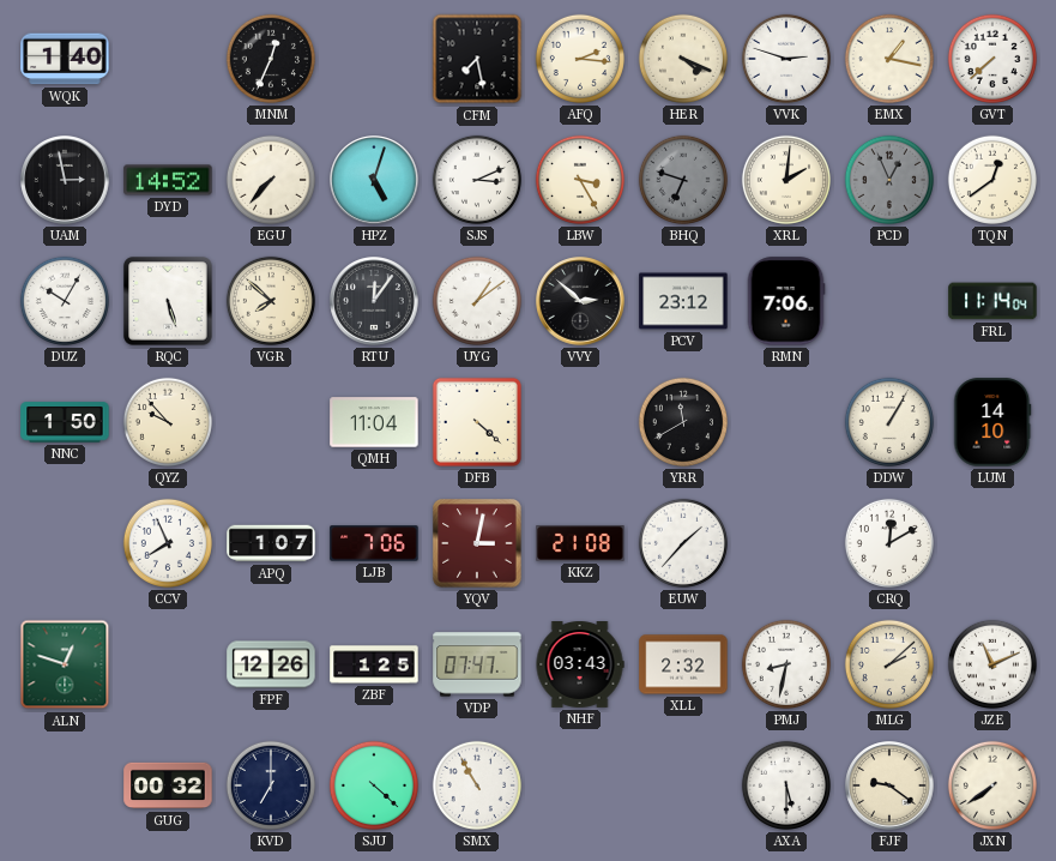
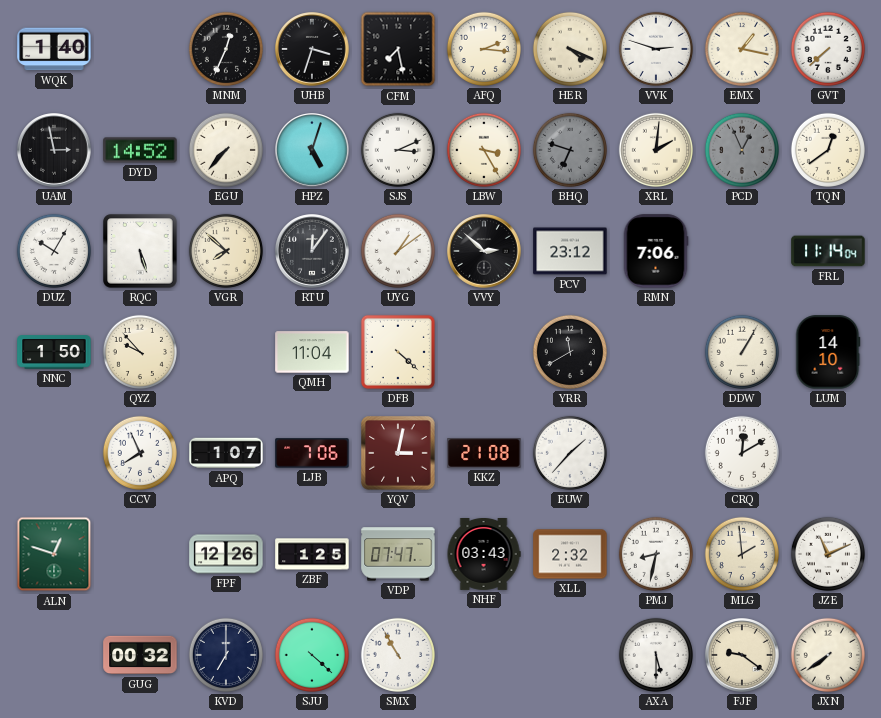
UHB: none -> 3:33
MLG: 2:08 -> 1:59
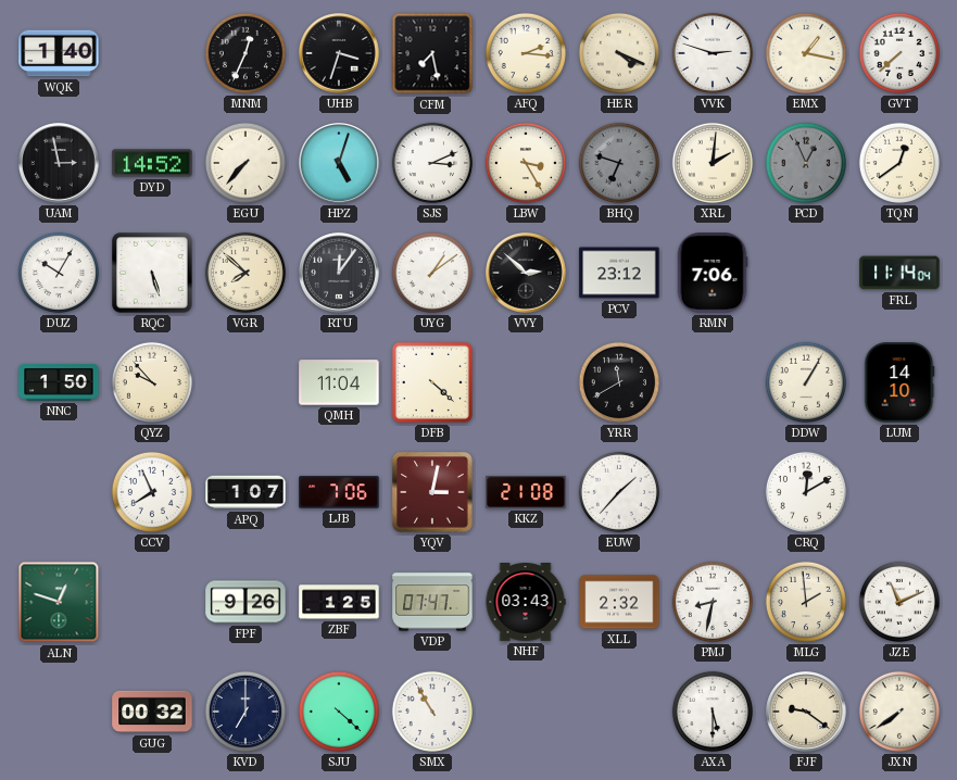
FPF: 12:26 -> 9:26
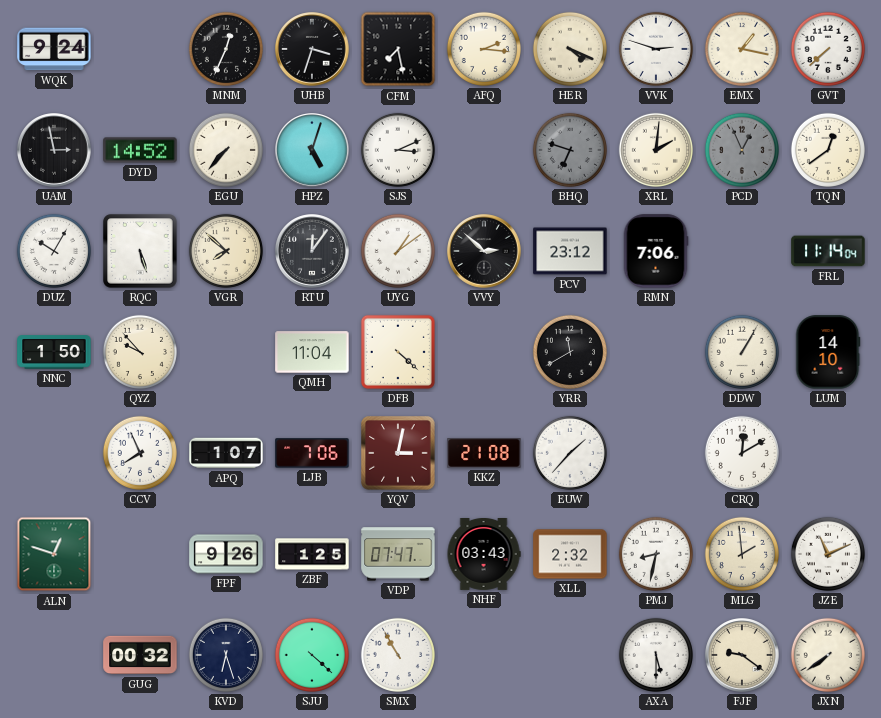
WQK: 1:40 -> 9:24
LBW: 3:25 -> none
KVD: 7:00 -> 6:27
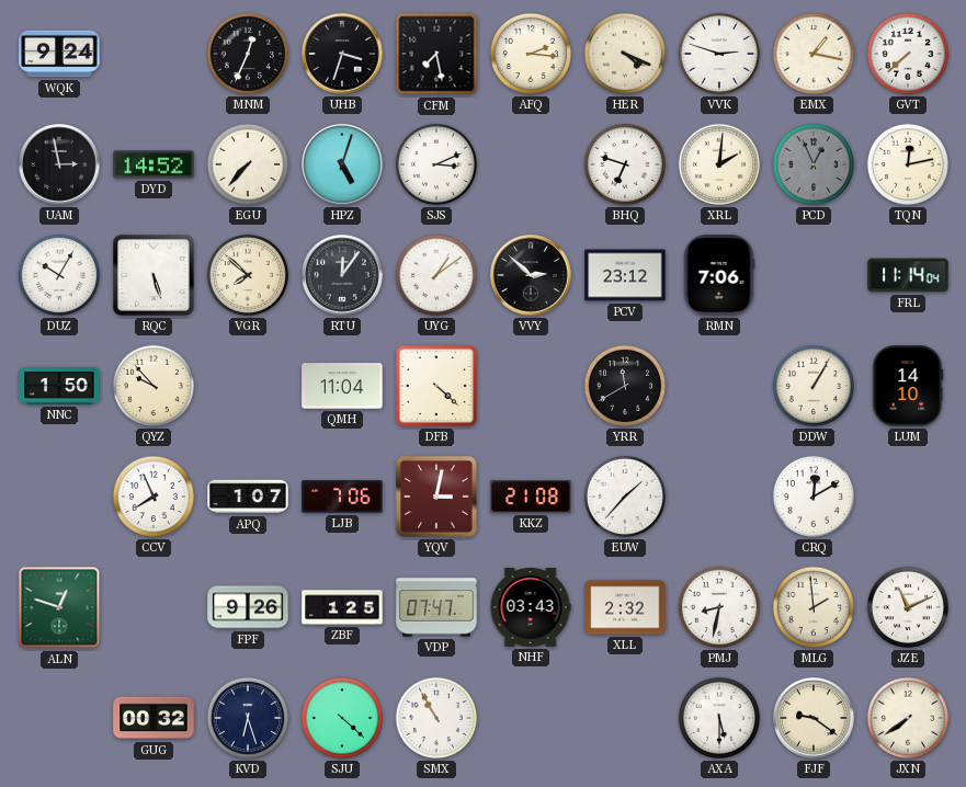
BHQ dial: grey -> white
TQN: 12:39 -> 12:13
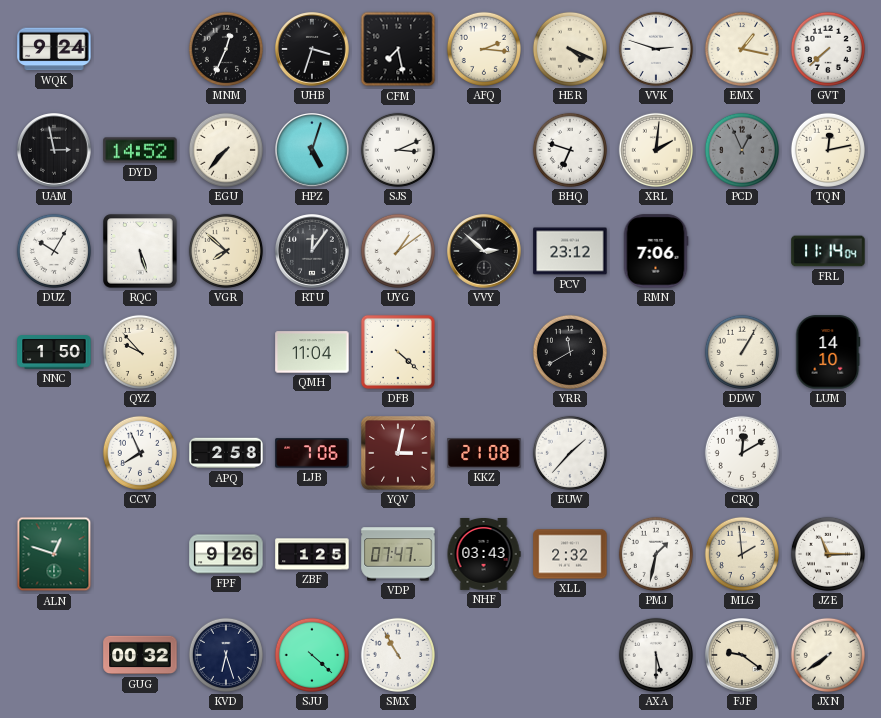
APQ: 1:07 -> 2:58
PMJ: 8:32 -> 1:32
JZE: 11:11 -> 11:15
